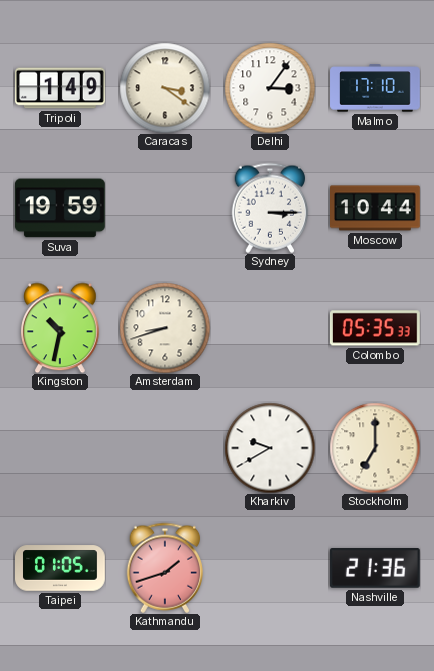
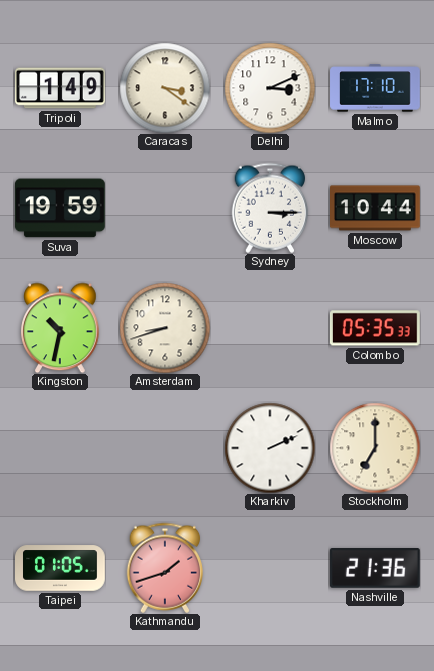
Delhi: 3:06 -> 3:11
Kharkiv: 9:40 -> 2:11
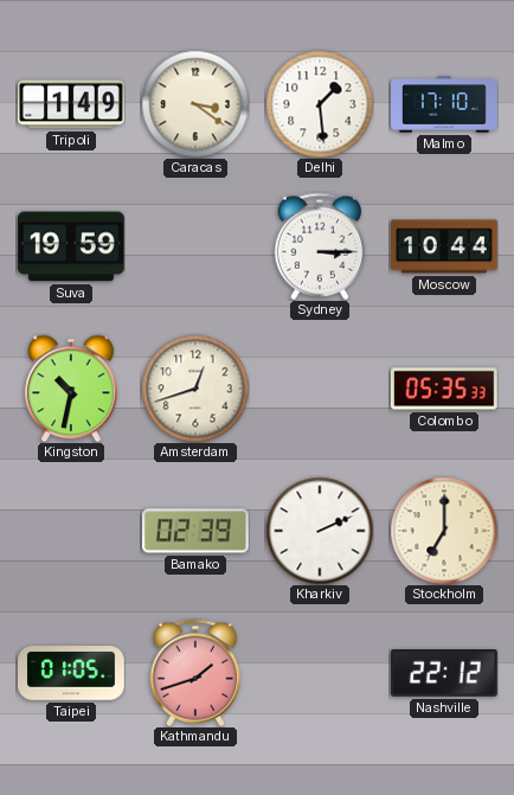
Delhi: 3:11 -> 1:29
Amsterdam: 8:42 -> 12:42
Bamako: none -> 02:39
Nashville: 21:36 -> 22:12
